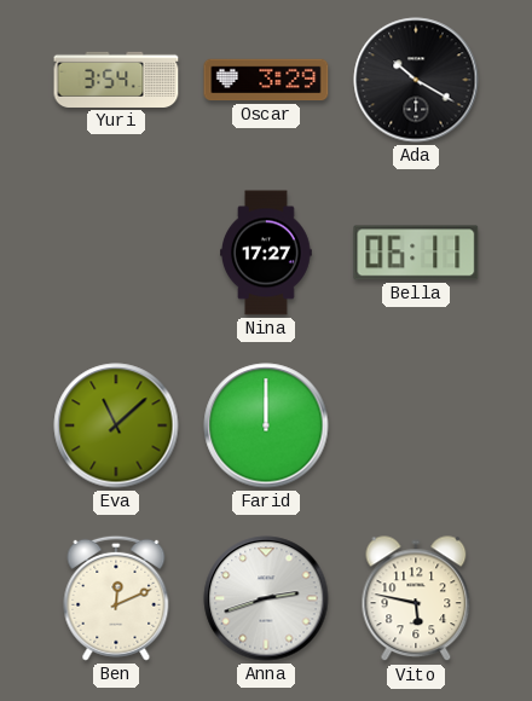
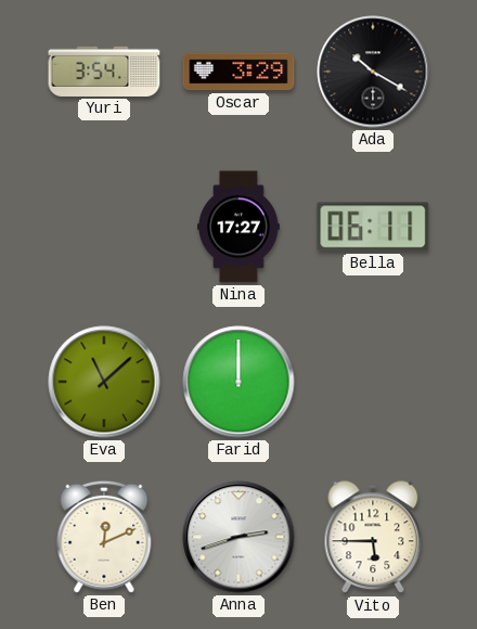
Vito: 5:47 -> 5:45
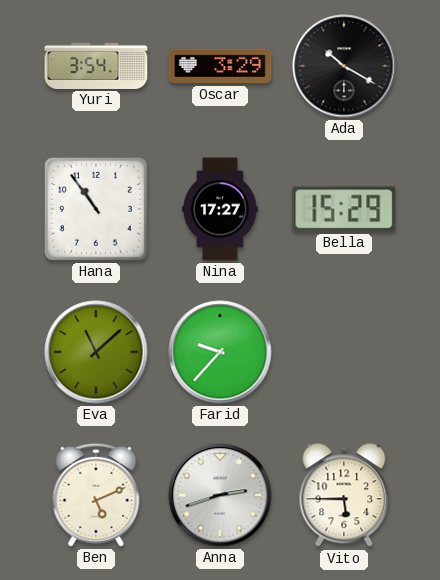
Hana: none -> 10:54
Bella: 06:11 -> 15:29
Farid: 12:00 -> 9:37
Ben: 12:11 -> 5:11
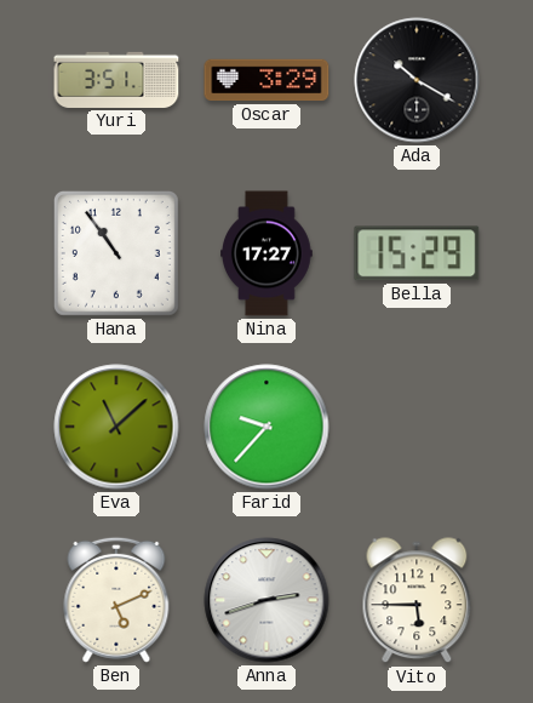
Yuri: 3:54 -> 3:51
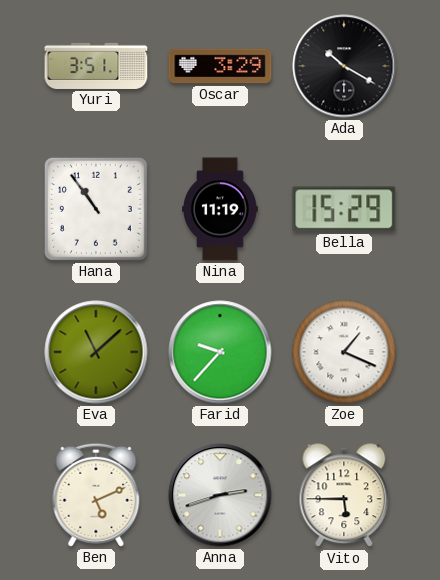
Nina: 17:27 -> 11:19
Zoe: none -> 1:19
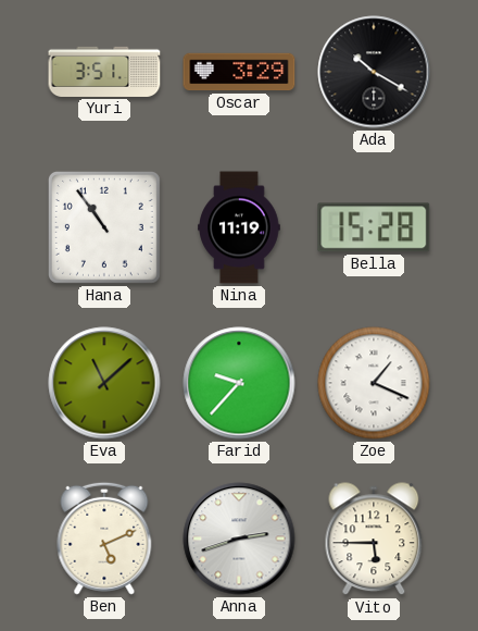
Bella: 15:29 -> 15:28
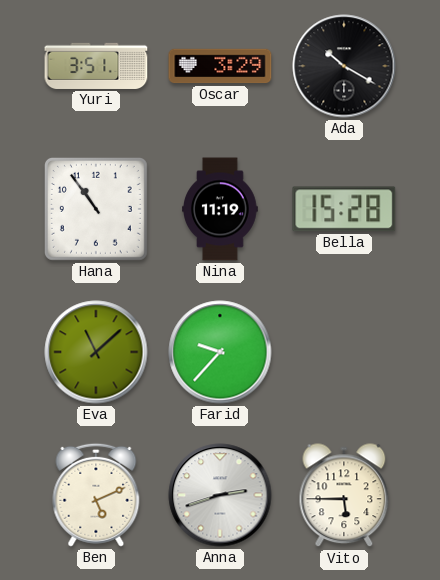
Zoe: 1:19 -> none
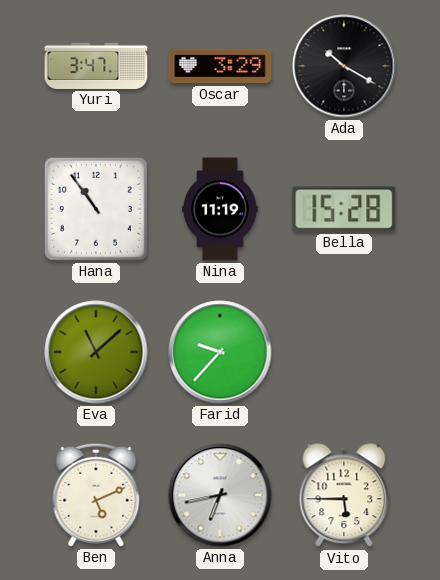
Yuri: 3:51 -> 3:47
Anna: 2:42 -> 6:43
